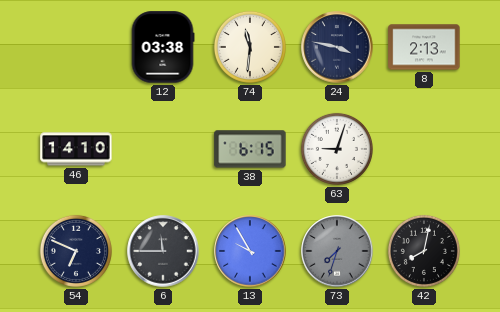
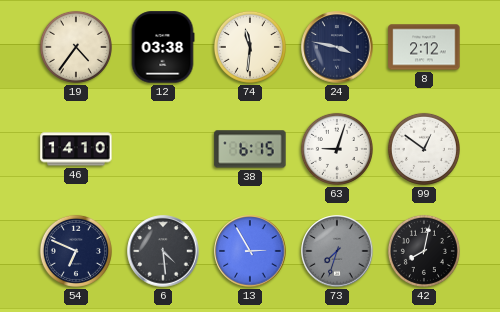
19: none -> 4:36
8: 2:13 -> 2:12
99: none -> 12:51
6: 11:45 -> 4:29
13: 9:55 -> 2:55
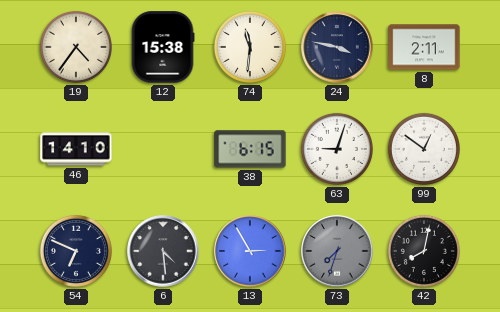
12: 03:38 -> 15:38
8: 2:12 -> 2:11
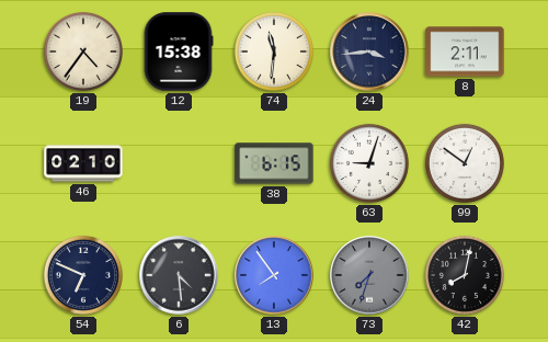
24: 3:47 -> 3:44
46: 14:10 -> 02:10
13: 2:55 -> 7:54
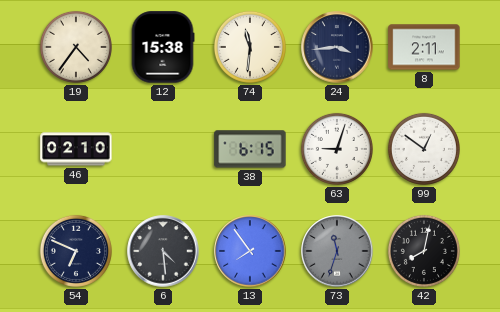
73: 7:33 -> 11:33
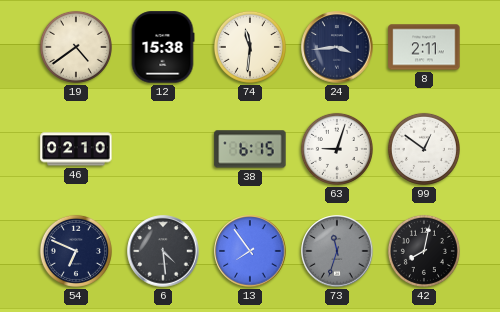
19: 4:36 -> 4:39
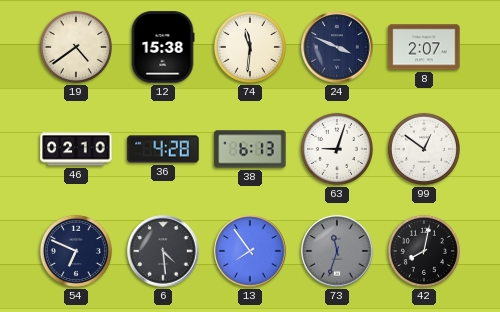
24: 3:44 -> 3:49
8: 2:11 -> 2:07
36: none -> 4:28
38: 6:15 -> 6:13
